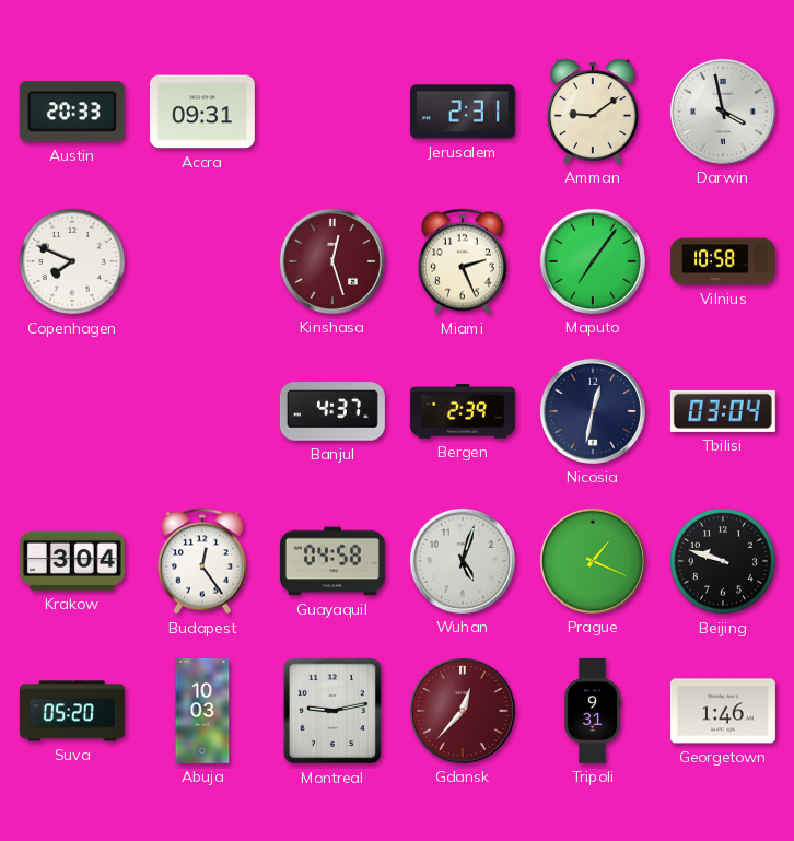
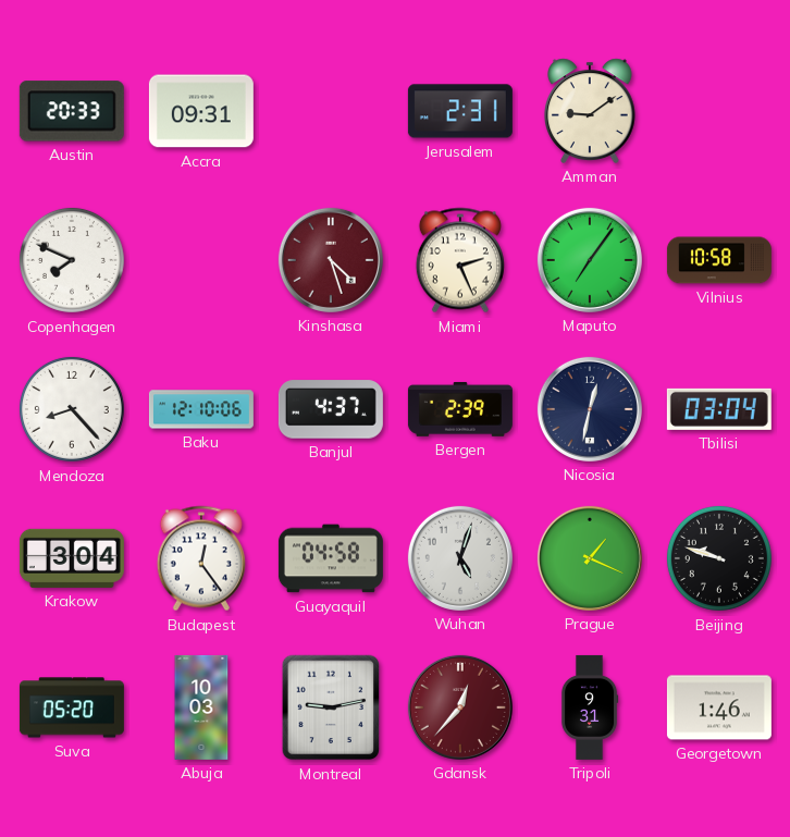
Darwin: 3:58 -> none
Kinshasa: 12:27 -> 4:27
Mendoza: none -> 8:23
Baku: none -> 12:10
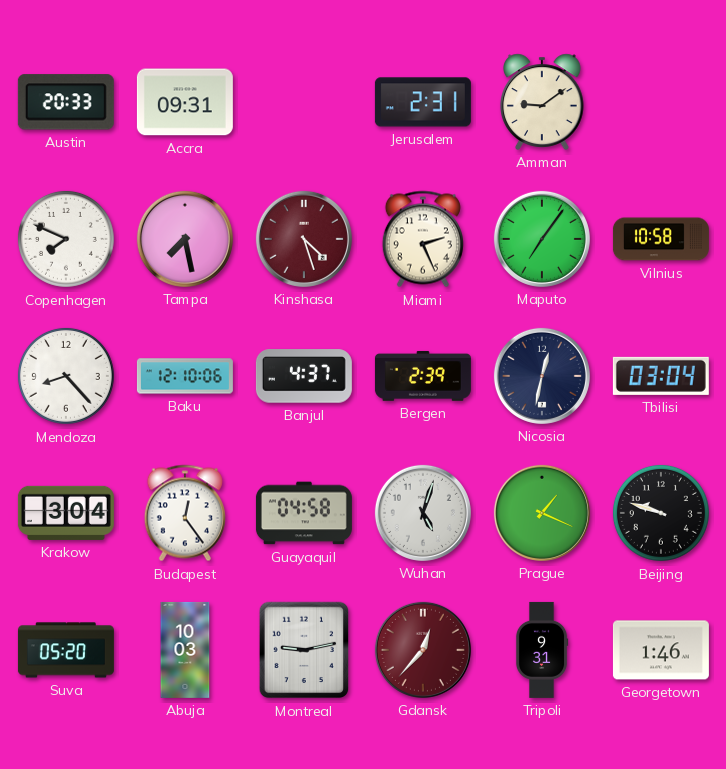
Tampa: none -> 7:28
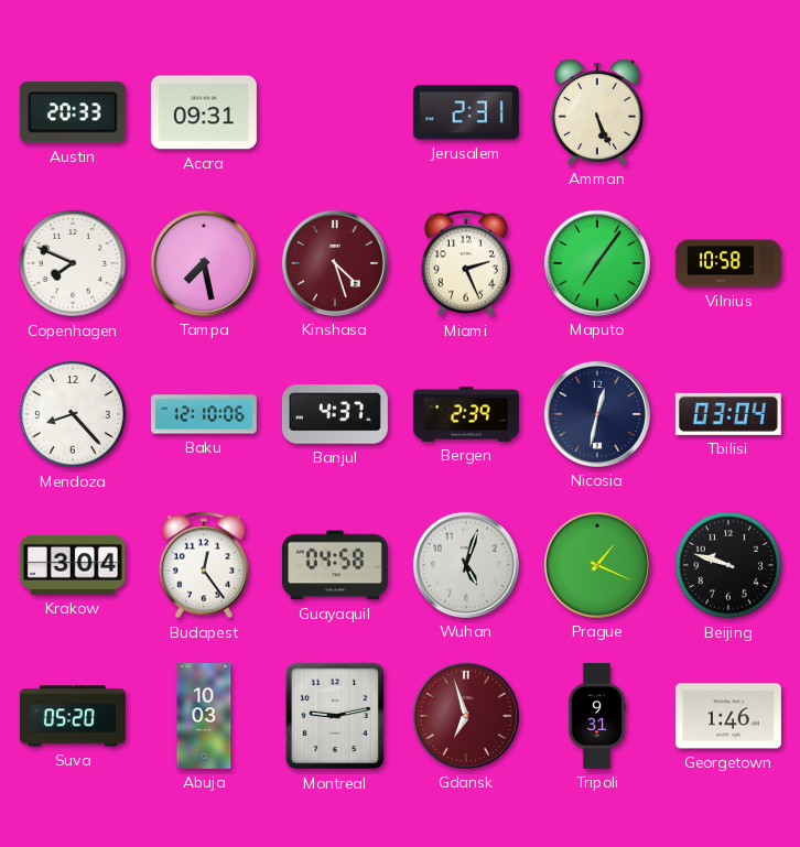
Amman: 9:09 -> 5:26
Gdansk: 12:37 -> 6:57
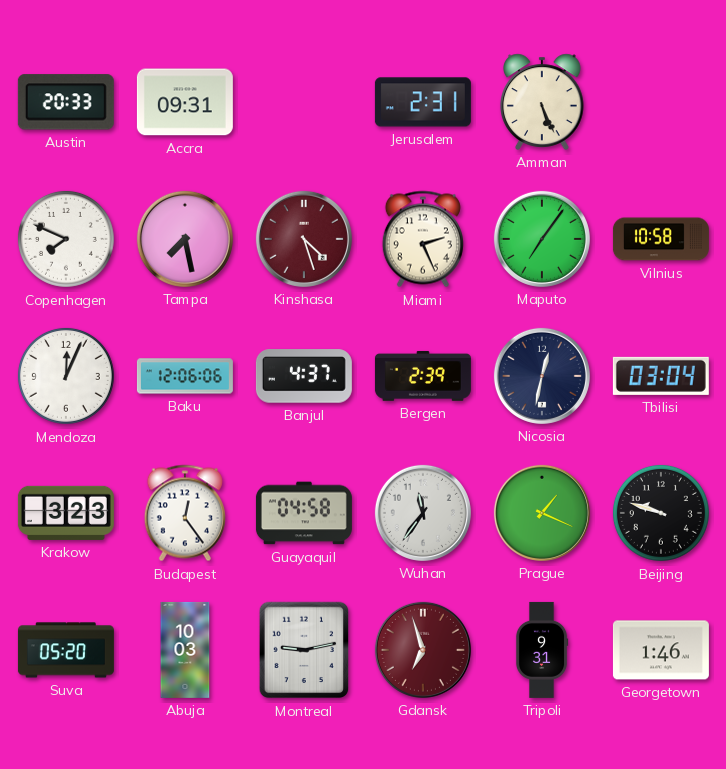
Mendoza: 8:23 -> 12:04
Baku: 12:10 -> 12:06
Krakow: 3:04 -> 3:23
Wuhan: 5:03 -> 11:36
